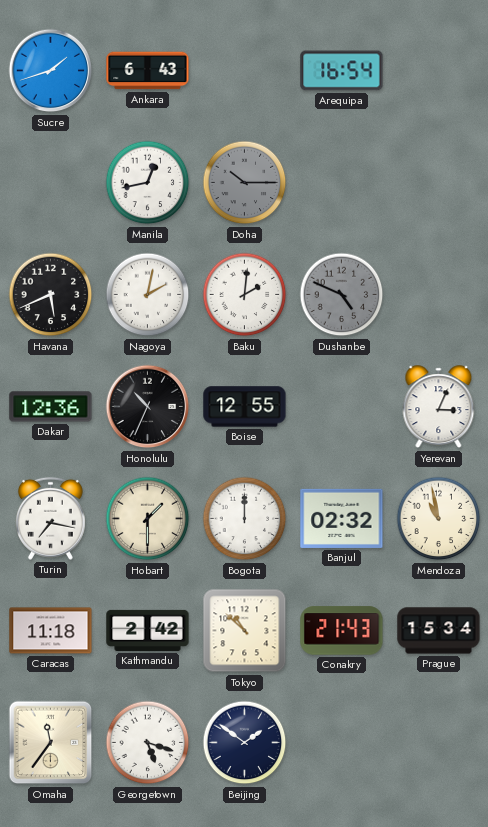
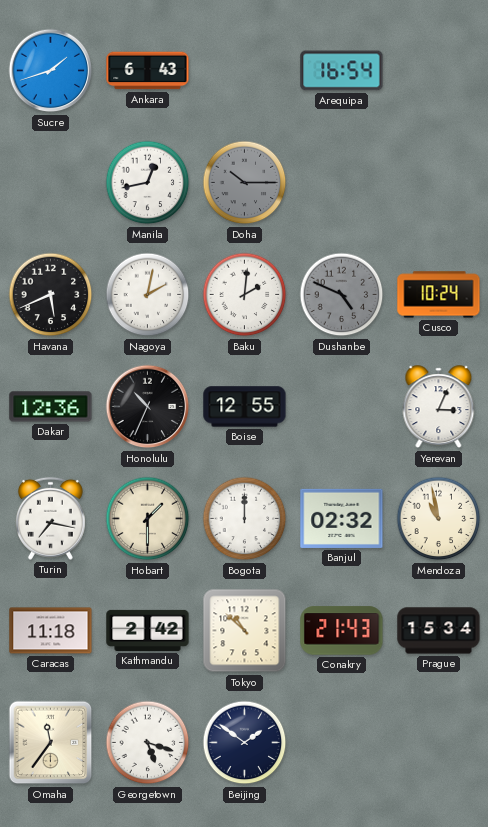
Cusco: none -> 10:24
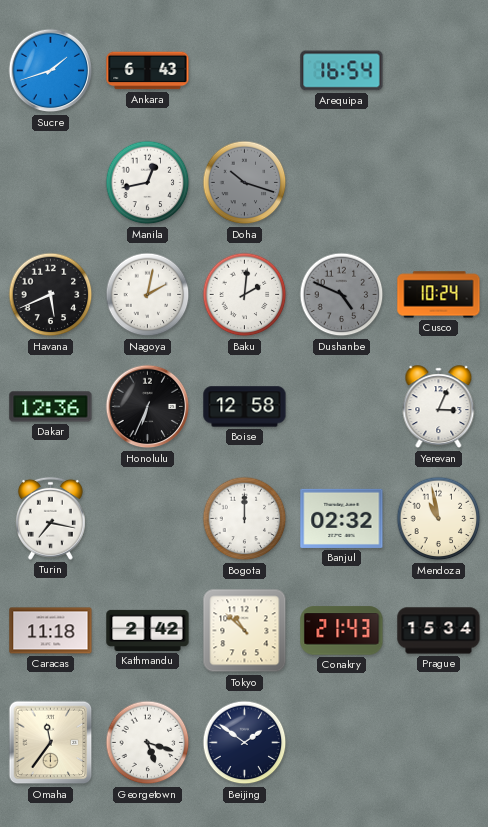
Doha: 10:15 -> 10:18
Honolulu: 10:34 -> 6:34
Boise: 12:55 -> 12:58
Hobart: 1:30 -> none
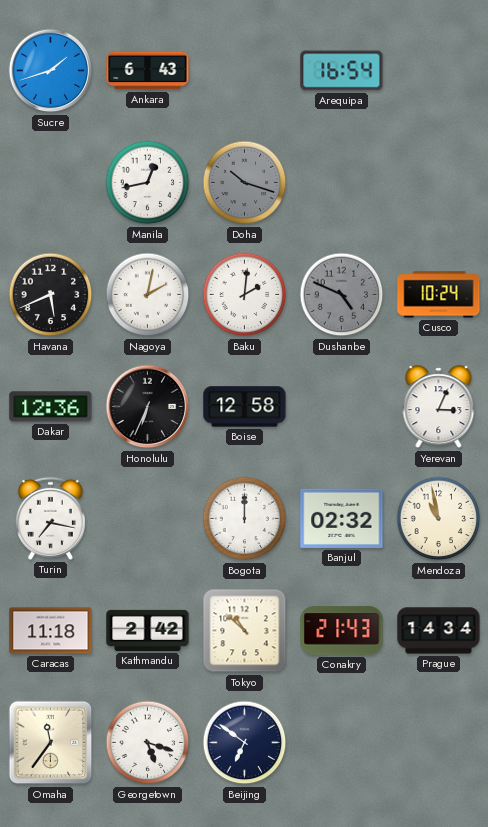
Prague: 15:34 -> 14:34
Beijing: 1:51 -> 6:51
